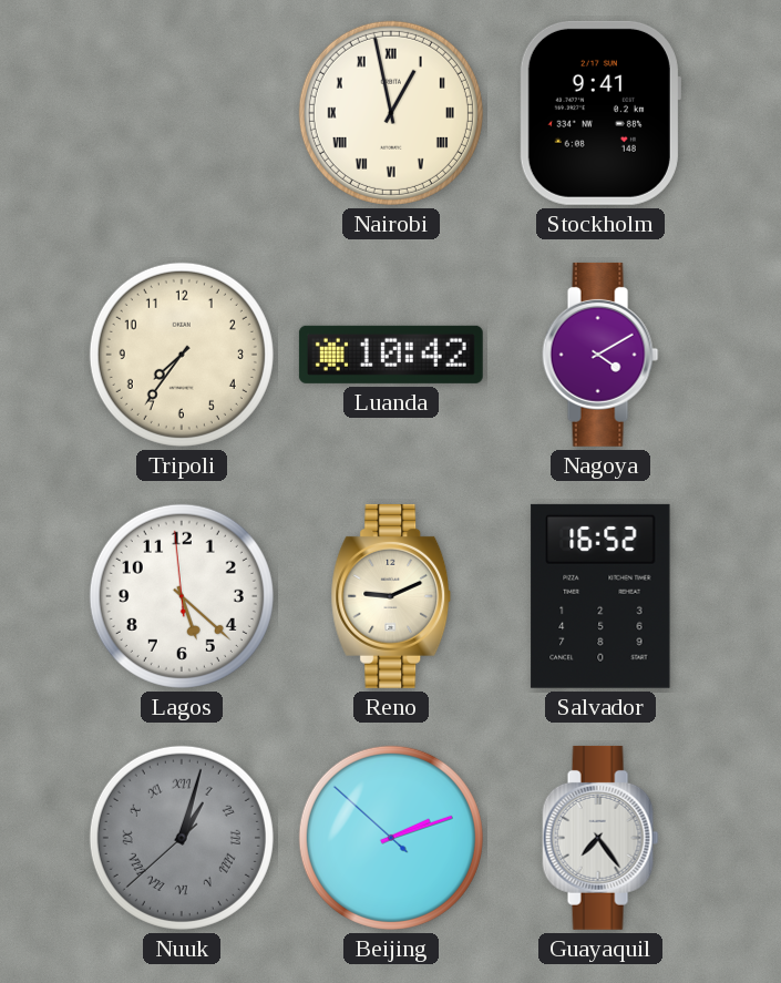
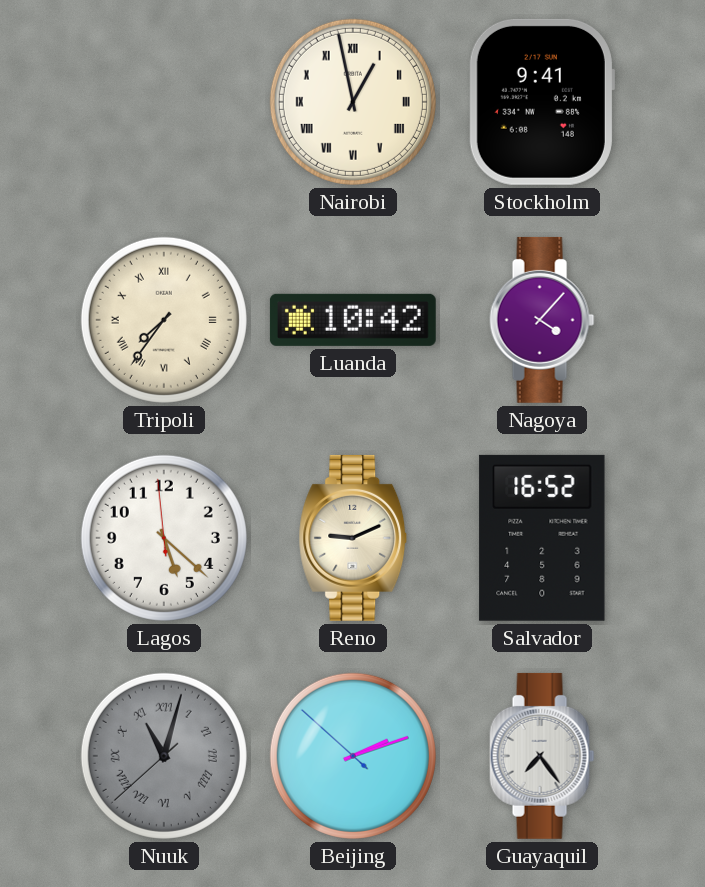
Tripoli numerals: Arabic -> Roman
Nagoya: 4:10 -> 4:07
Nuuk: 1:02 -> 11:02
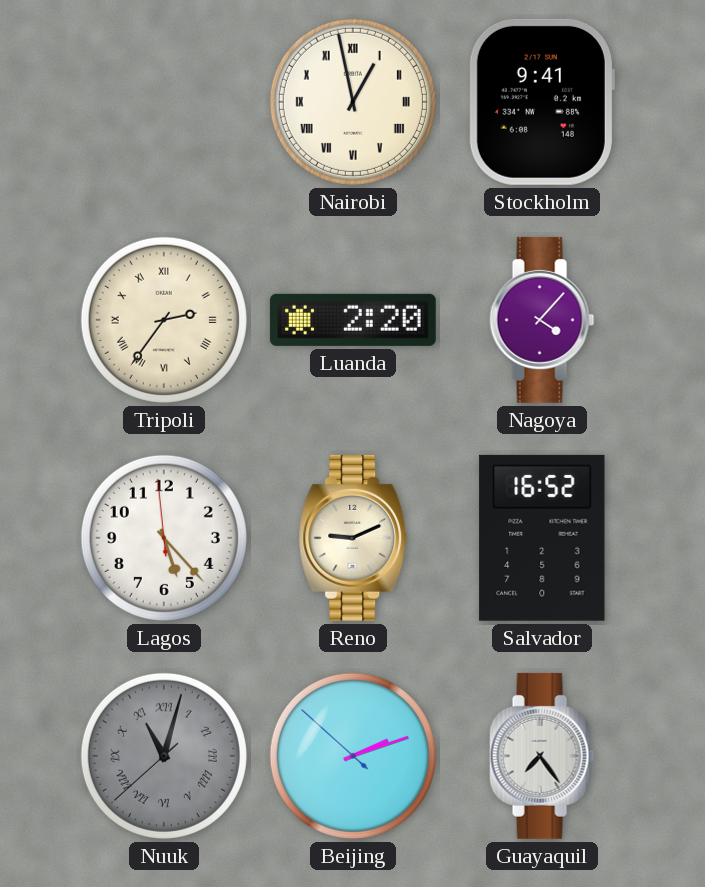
Tripoli: 7:36 -> 2:36
Luanda: 10:42 -> 2:20
Lagos: 5:21 -> 5:22
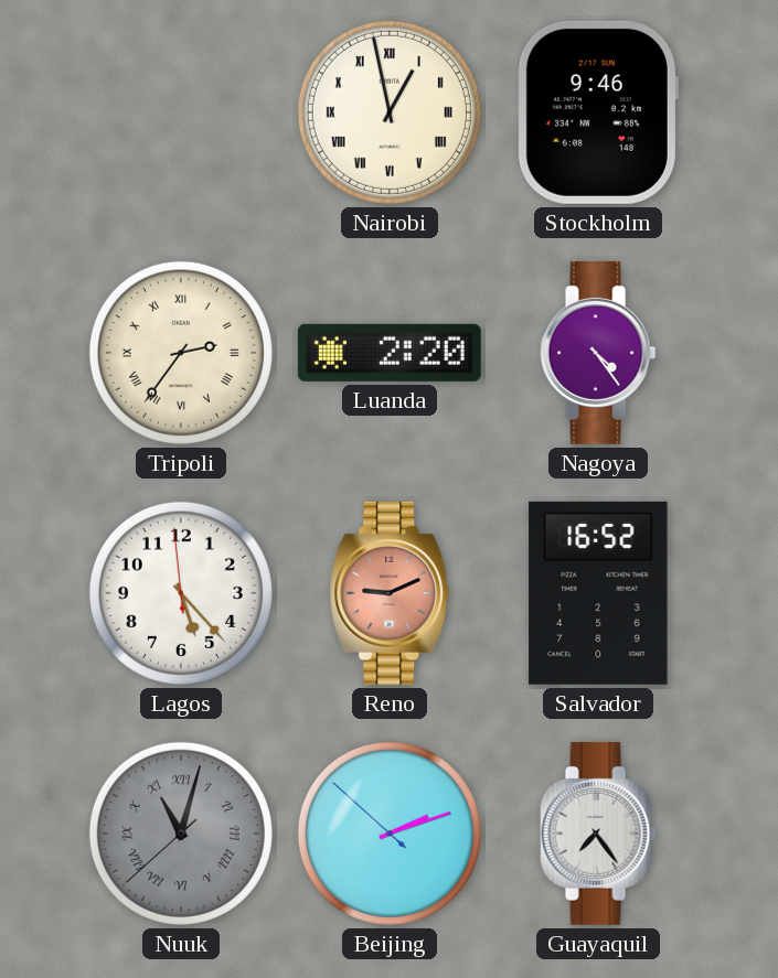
Stockholm: 9:41 -> 9:46
Nagoya: 4:07 -> 4:24
Reno dial: cream -> salmon
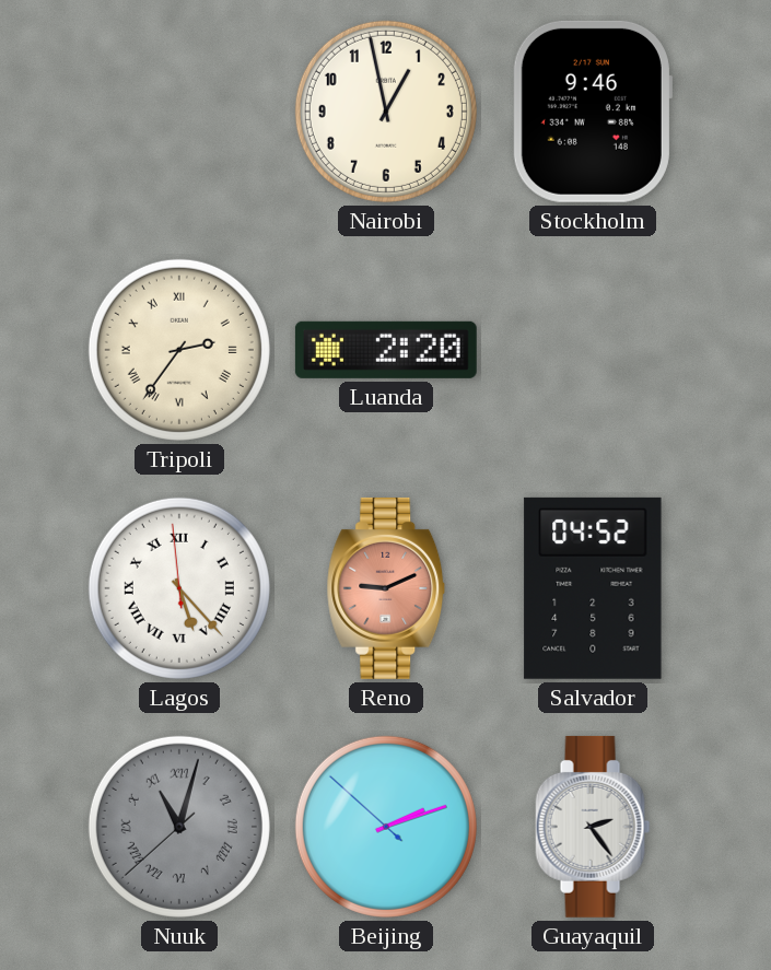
Nairobi numerals: Roman -> Arabic
Nagoya: 4:24 -> none
Lagos numerals: Arabic -> Roman
Salvador: 16:52 -> 04:52
Guayaquil: 7:24 -> 2:24
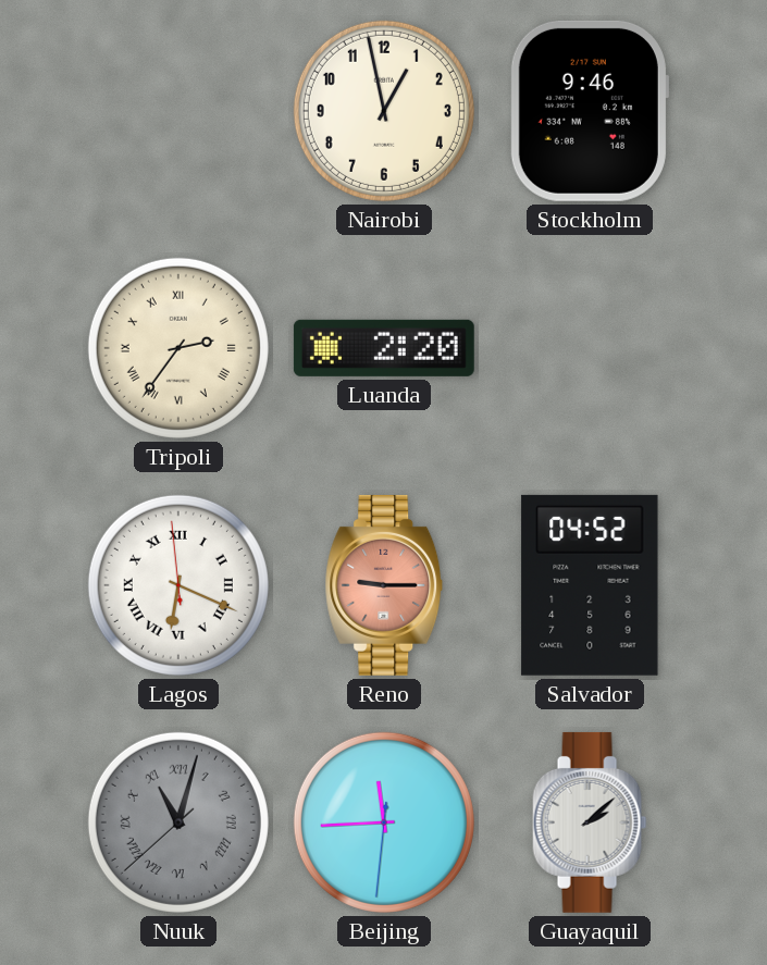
Lagos: 5:22 -> 6:18
Reno: 9:11 -> 9:15
Beijing: 2:11 -> 11:44
Guayaquil: 2:24 -> 2:08
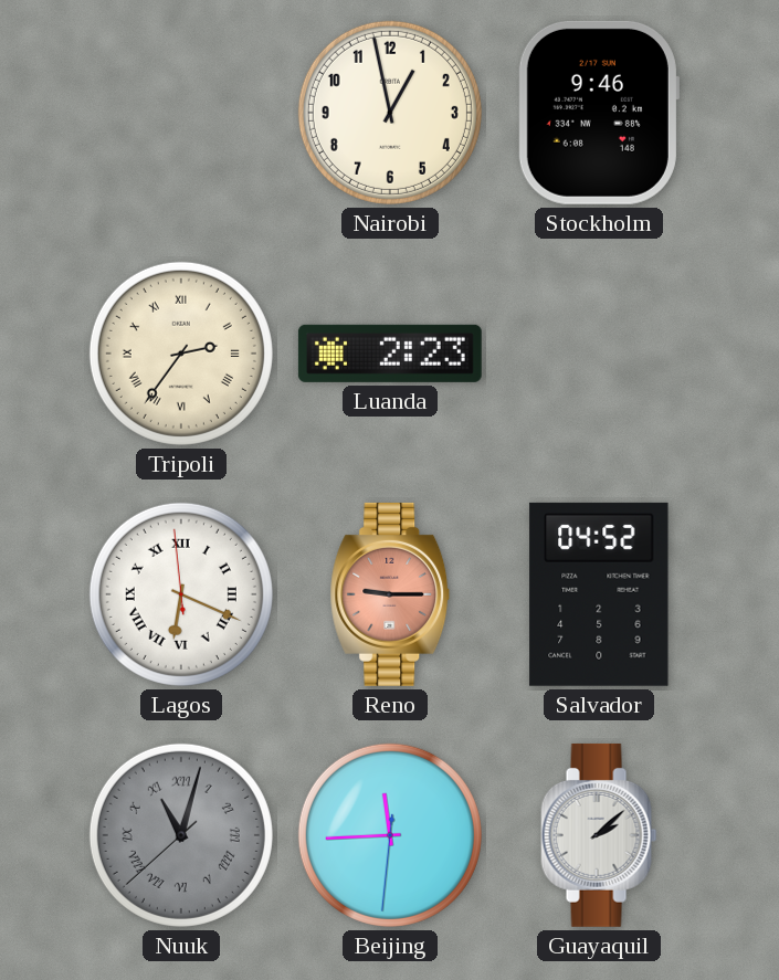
Luanda: 2:20 -> 2:23
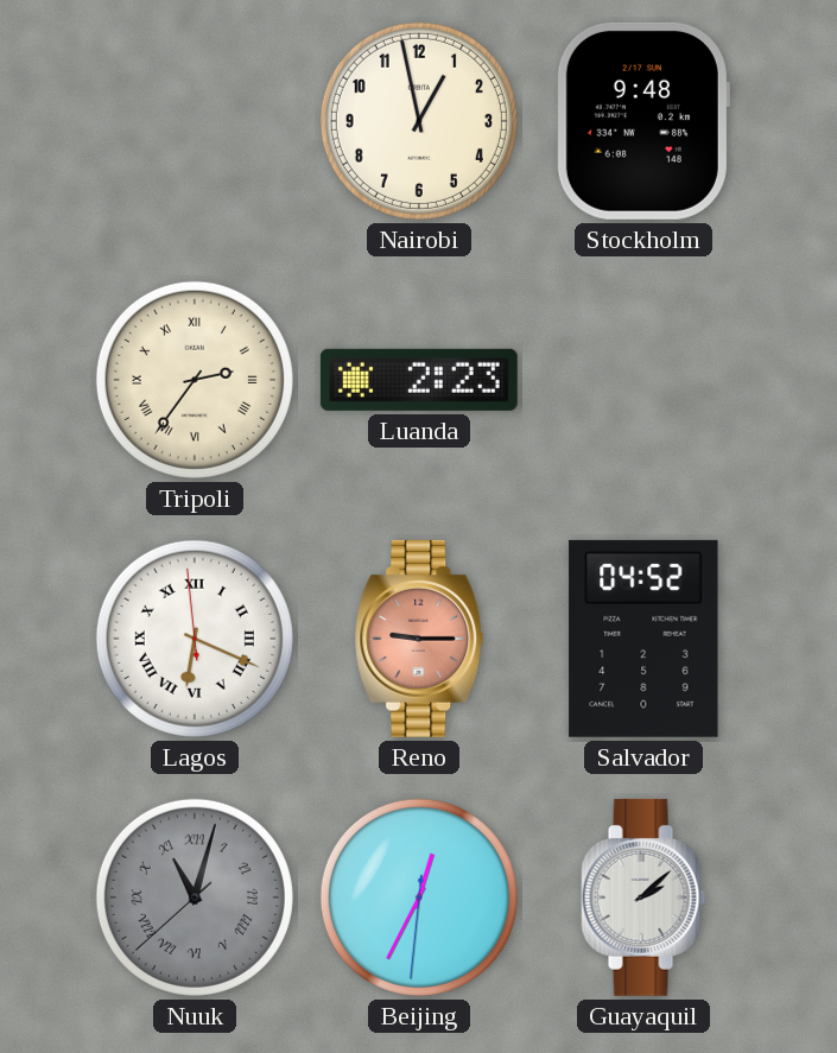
Stockholm: 9:46 -> 9:48
Beijing: 11:44 -> 12:34
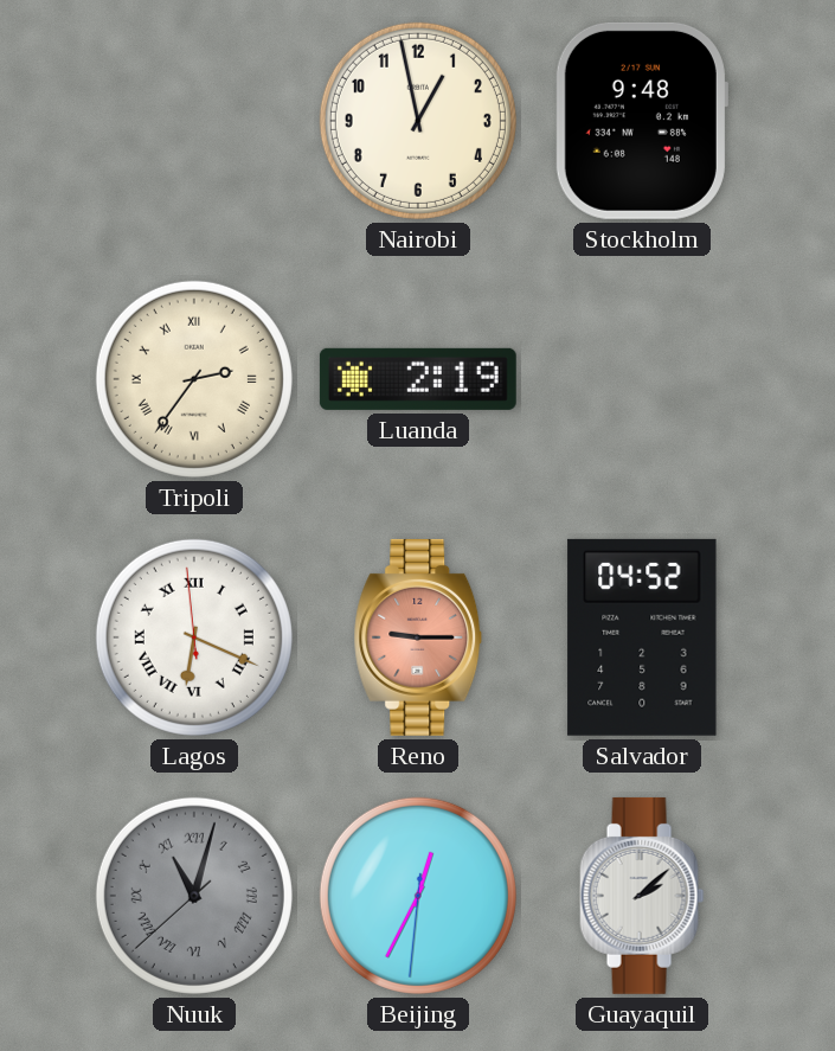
Luanda: 2:23 -> 2:19
